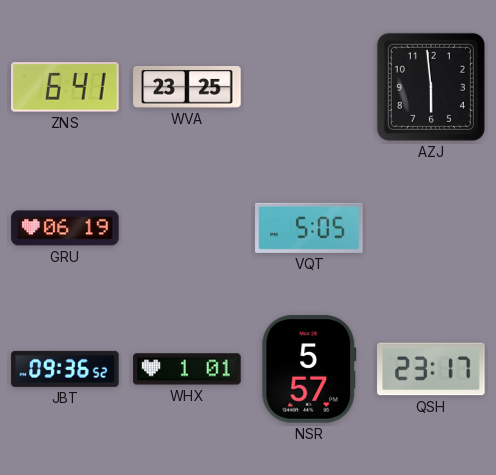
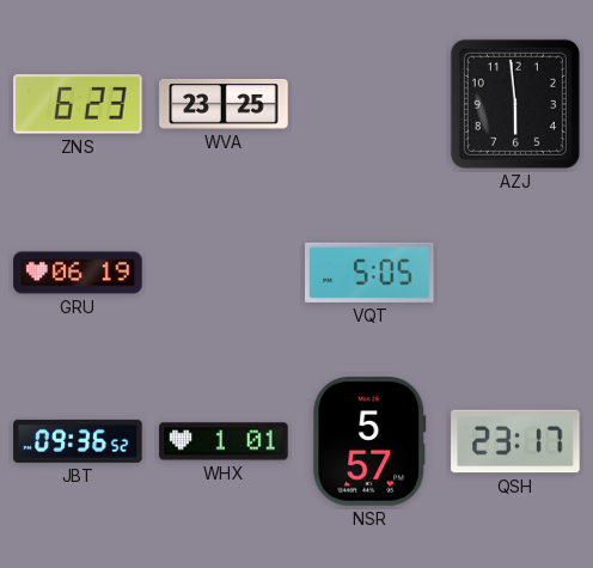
ZNS: 6:41 -> 6:23
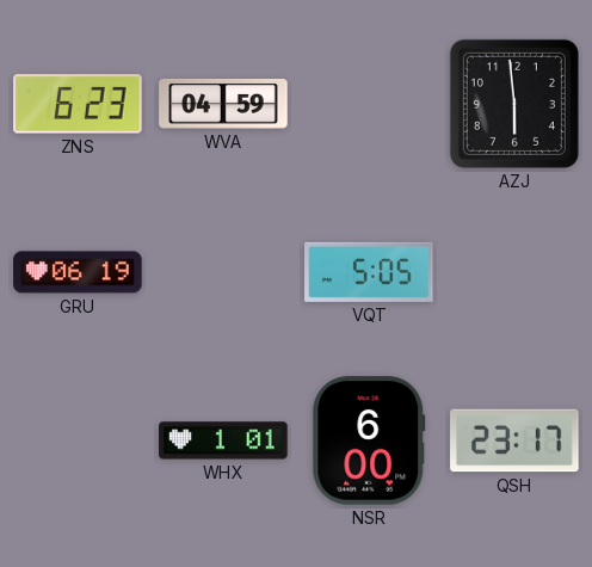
WVA: 23:25 -> 04:59
JBT: 09:36 -> none
NSR: 5:57 -> 6:00
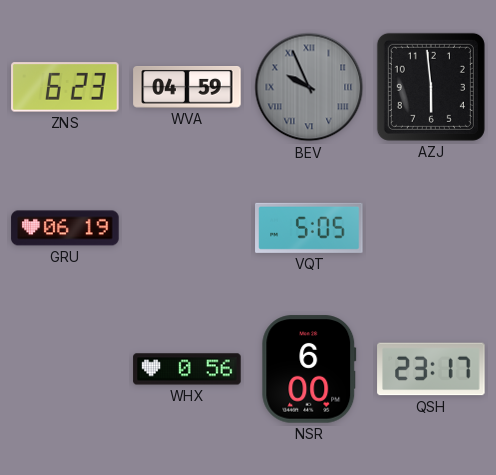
BEV: none -> 9:56
WHX: 1:01 -> 0:56
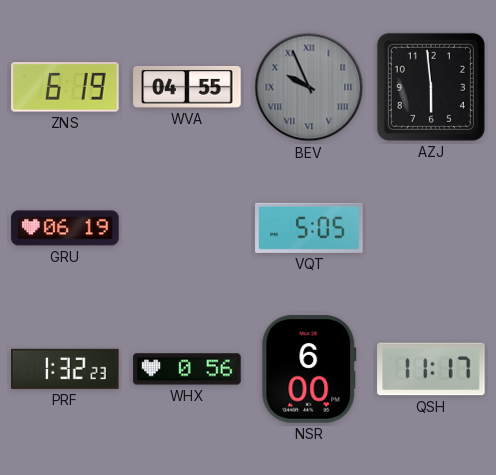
ZNS: 6:23 -> 6:19
WVA: 04:59 -> 04:55
PRF: none -> 1:32
QSH: 23:17 -> 11:17
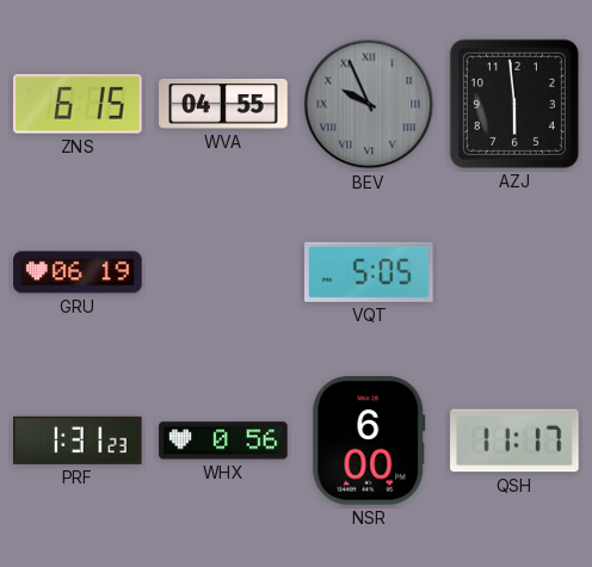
ZNS: 6:19 -> 6:15
PRF: 1:32 -> 1:31
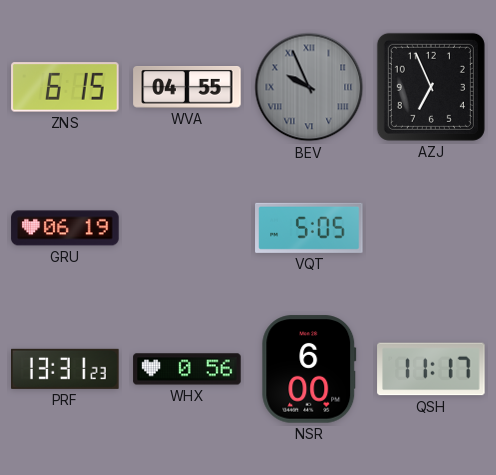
AZJ: 5:59 -> 6:56
PRF: 1:31 -> 13:31
